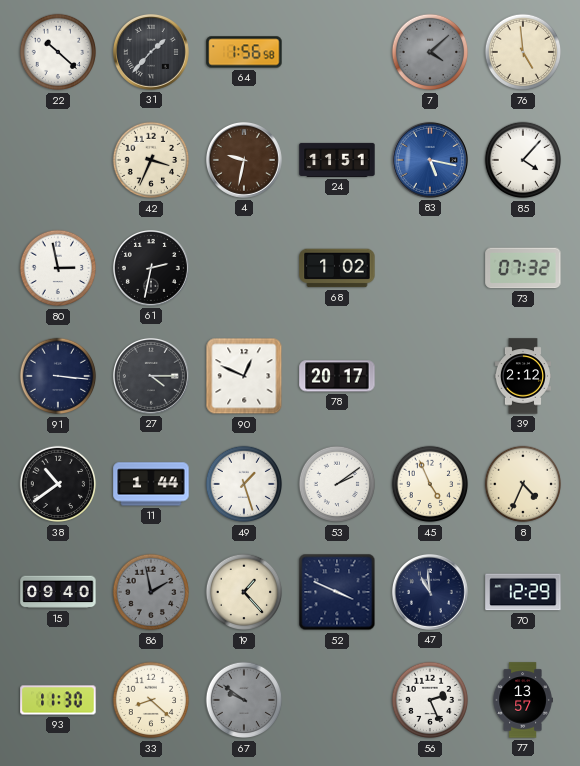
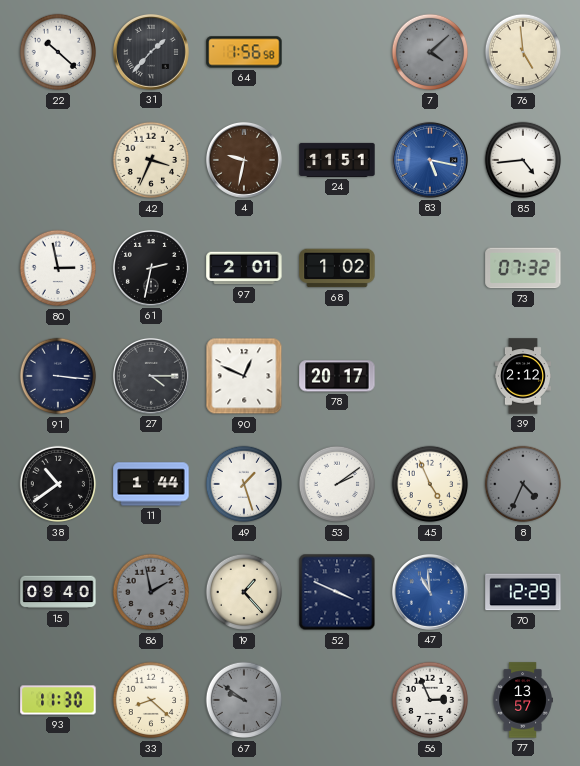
85: 4:07 -> 4:44
97: none -> 2:01
8 dial: cream -> grey
47 dial: navy -> blue
56: 2:26 -> 2:56
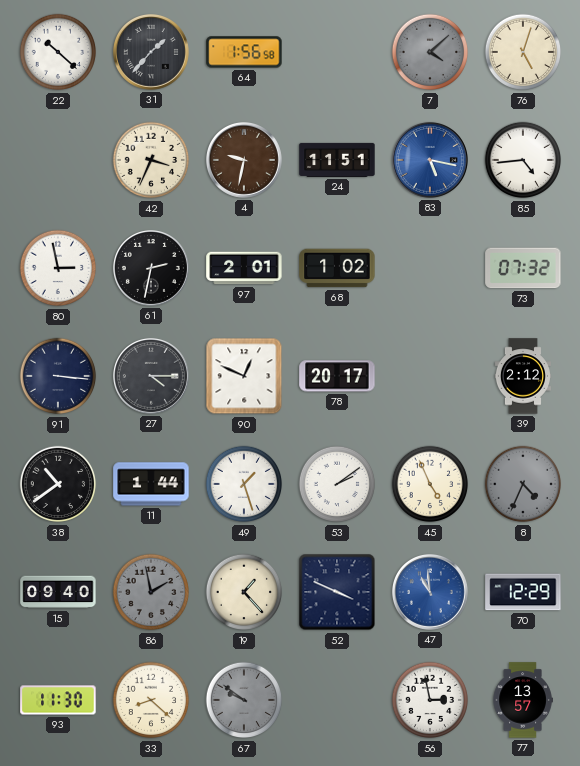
76: 4:59 -> 5:03
56: 2:56 -> 2:58
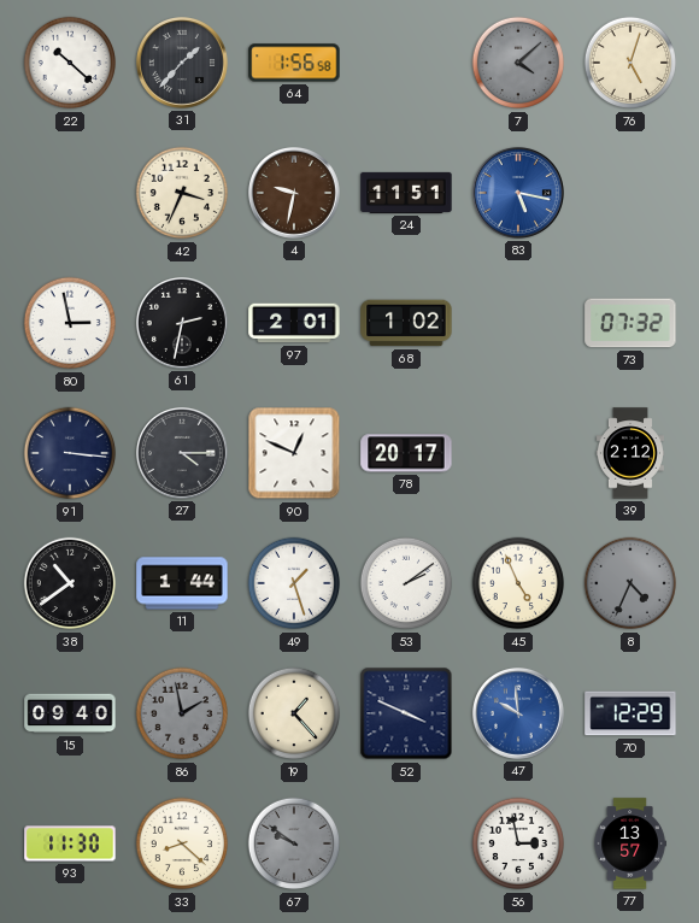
85: 4:44 -> none
47: 10:59 -> 9:59
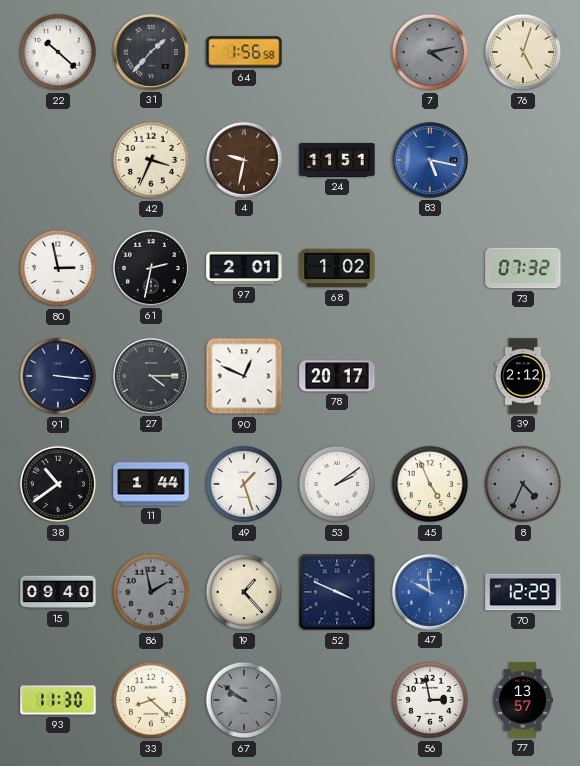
7: 4:08 -> 4:13
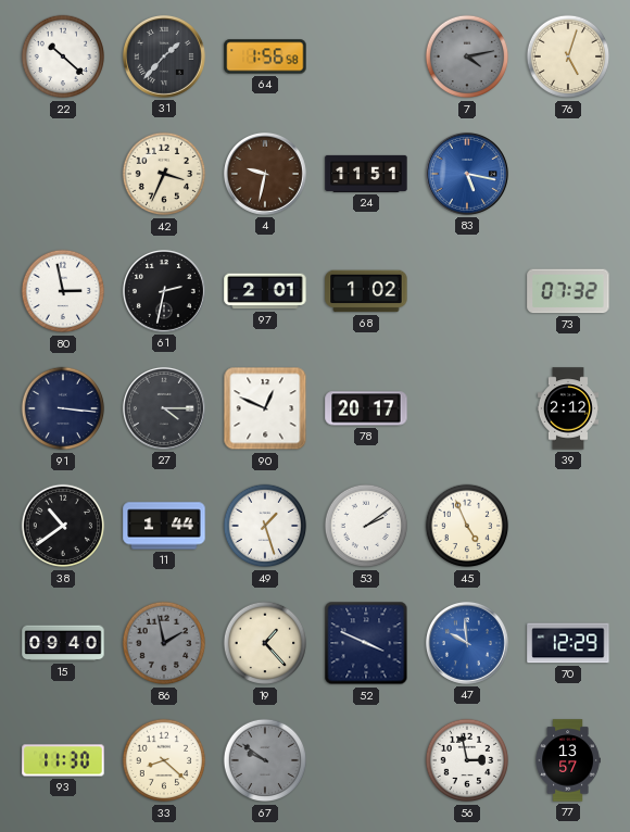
8: 4:34 -> none
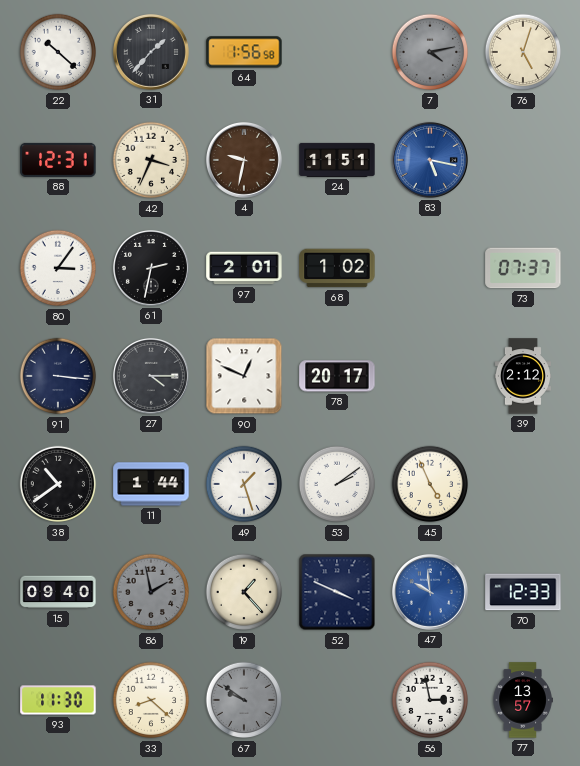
88: none -> 12:31
80: 2:58 -> 3:06
73: 07:32 -> 07:37
70: 12:29 -> 12:33
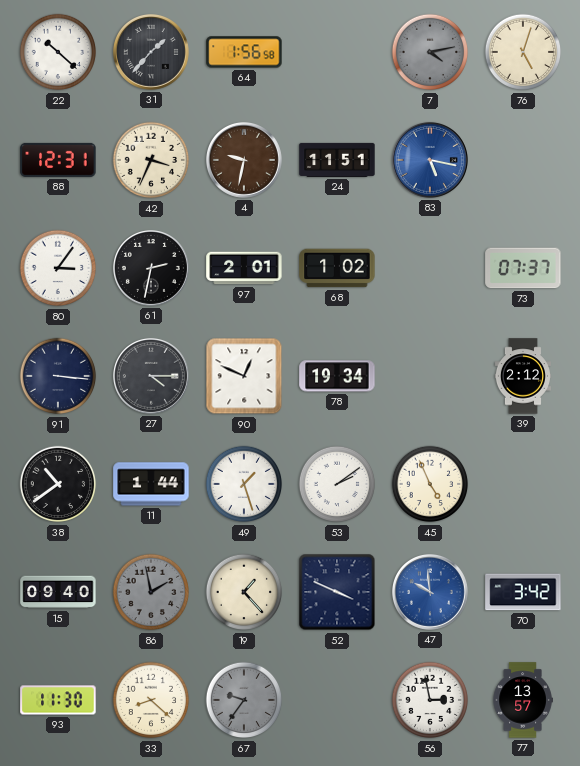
78: 20:17 -> 19:34
70: 12:33 -> 3:42
67: 9:51 -> 9:36
